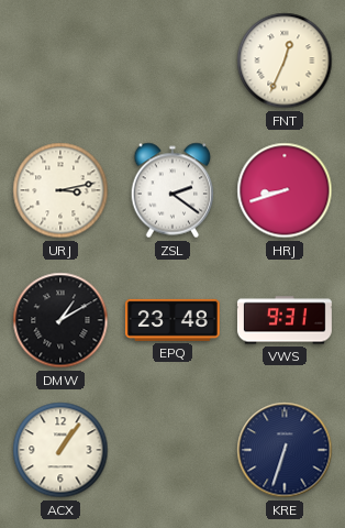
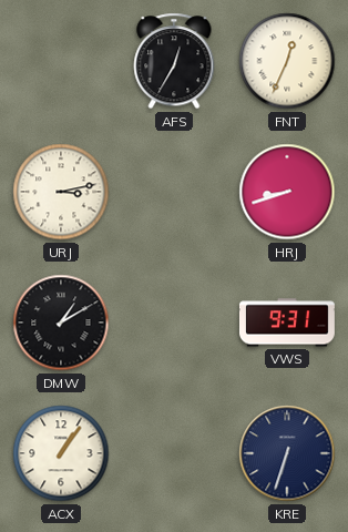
AFS: none -> 12:35
ZSL: 2:21 -> none
EPQ: 23:48 -> none
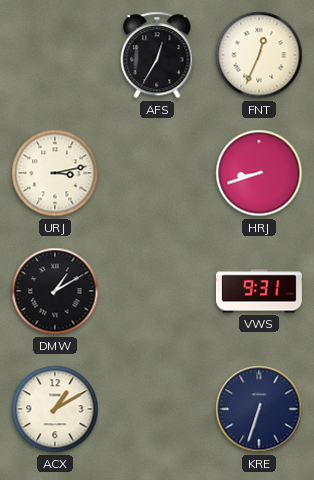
ACX: 1:06 -> 1:10
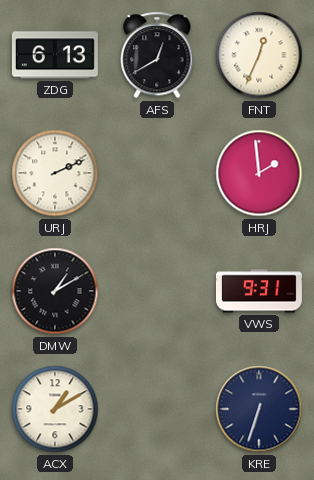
ZDG: none -> 6:13
AFS: 12:35 -> 12:40
URJ: 3:13 -> 2:11
HRJ: 8:42 -> 1:59
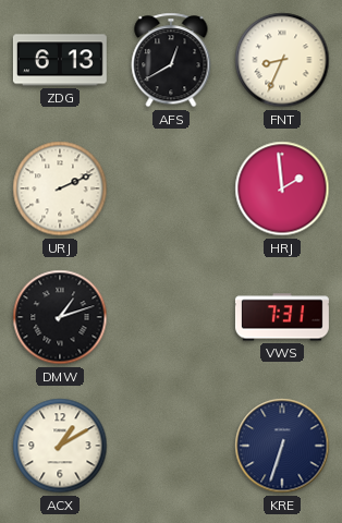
FNT: 12:34 -> 8:34
DMW: 1:10 -> 1:12
VWS: 9:31 -> 7:31
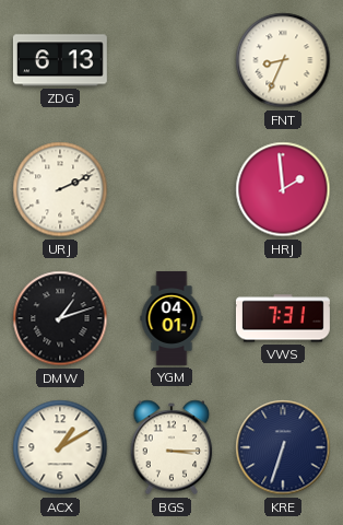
AFS: 12:40 -> none
YGM: none -> 04:01
BGS: none -> 3:15
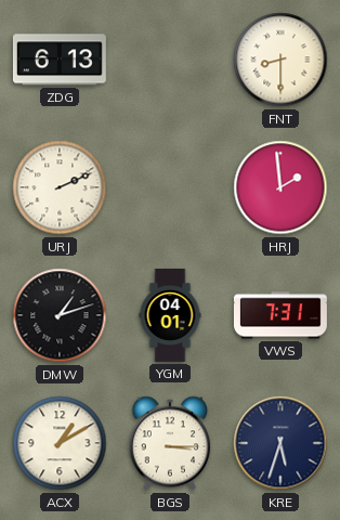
FNT: 8:34 -> 8:30
KRE: 6:33 -> 5:33
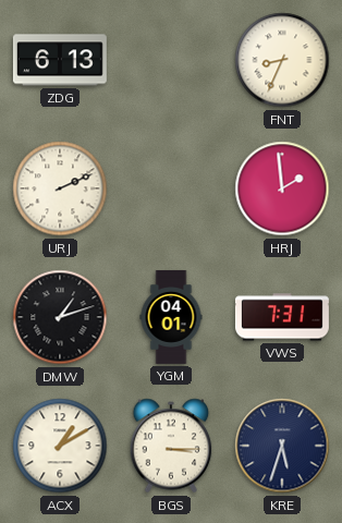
FNT: 8:30 -> 8:34
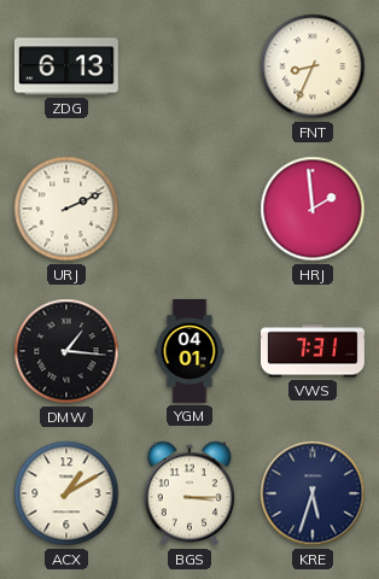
DMW: 1:12 -> 1:16
